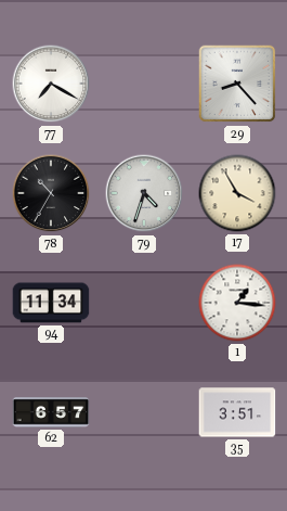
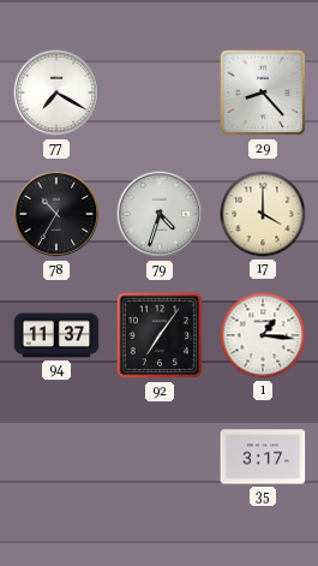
17: 3:55 -> 4:00
94: 11:34 -> 11:37
92: none -> 7:06
62: 6:57 -> none
35: 3:51 -> 3:17
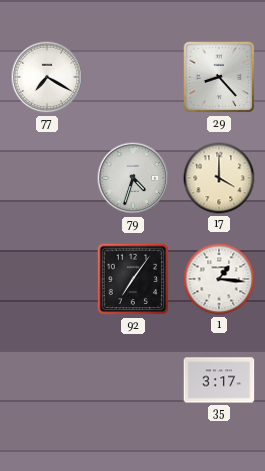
78: 10:35 -> none
94: 11:37 -> none
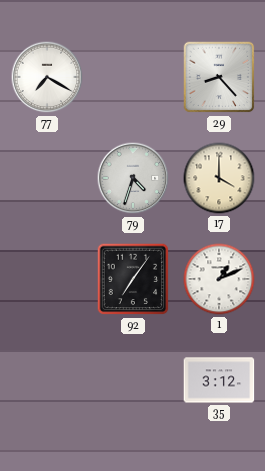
1: 1:16 -> 1:11
35: 3:17 -> 3:12
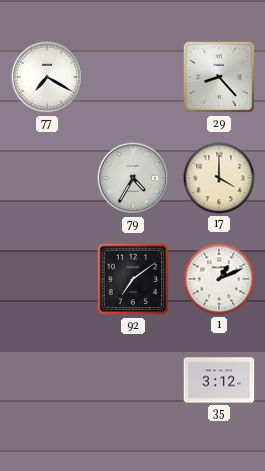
79: 4:33 -> 4:35
92: 7:06 -> 7:09
